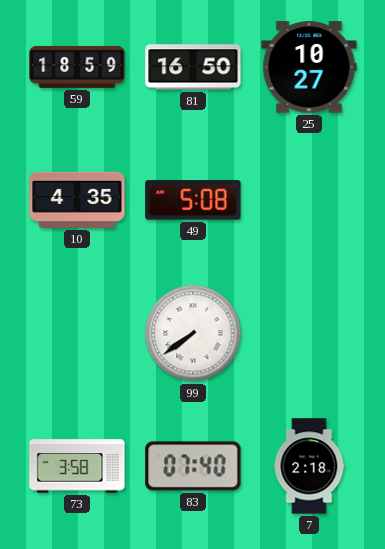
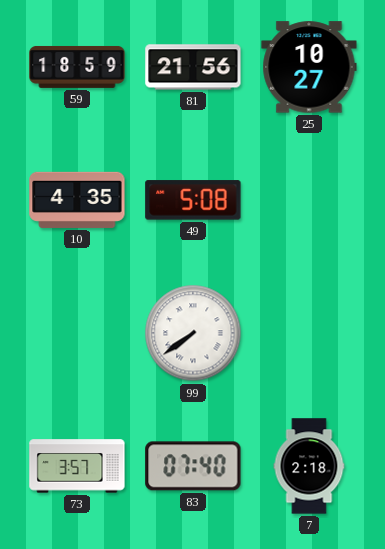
81: 16:50 -> 21:56
73: 3:58 -> 3:57
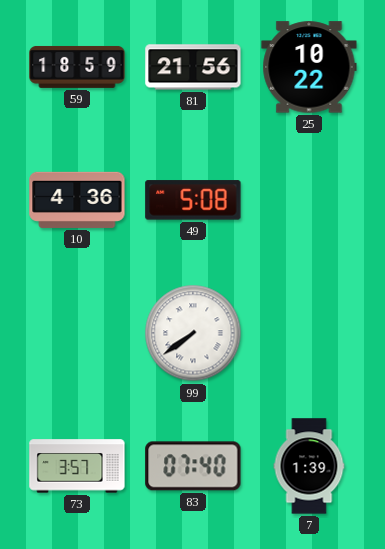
25: 10:27 -> 10:22
10: 4:35 -> 4:36
7: 2:18 -> 1:39
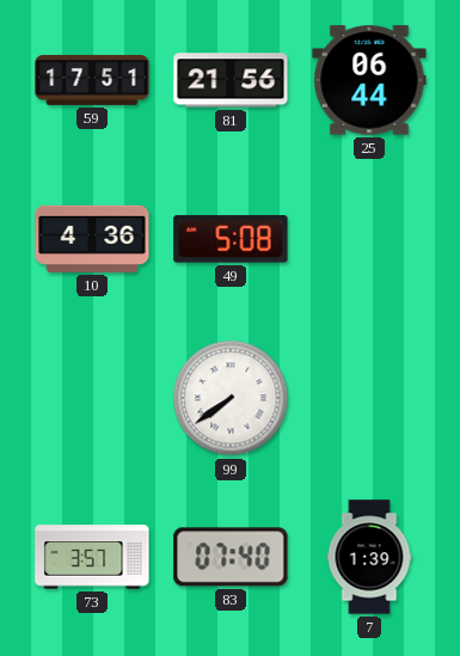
59: 18:59 -> 17:51
25: 10:22 -> 06:44
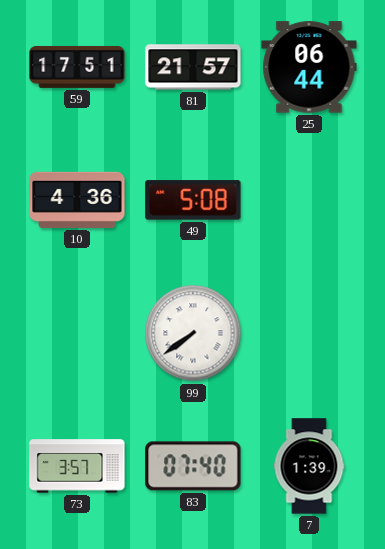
81: 21:56 -> 21:57
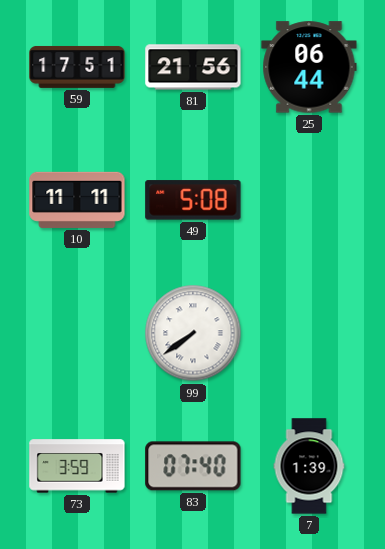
81: 21:57 -> 21:56
10: 4:36 -> 11:11
73: 3:57 -> 3:59
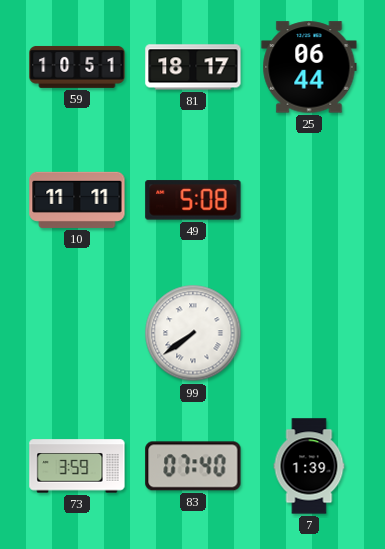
59: 17:51 -> 10:51
81: 21:56 -> 18:17
